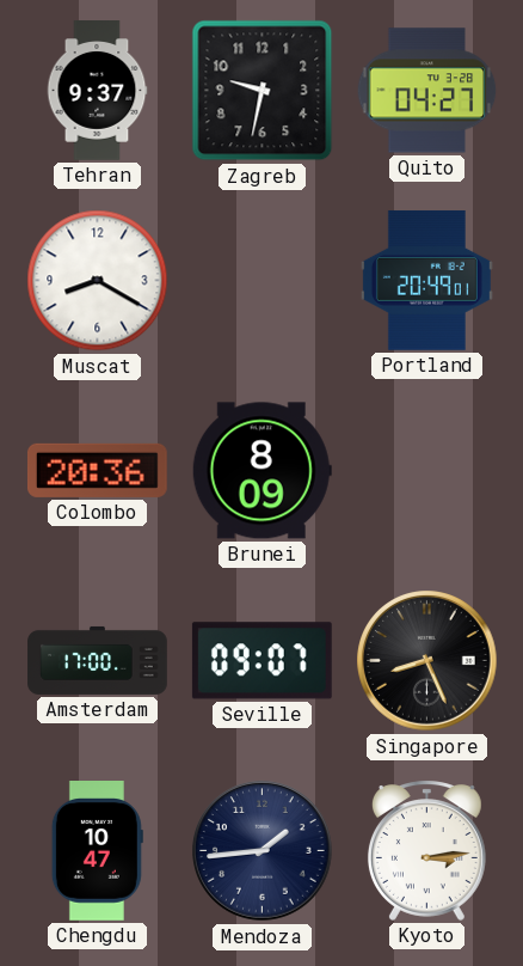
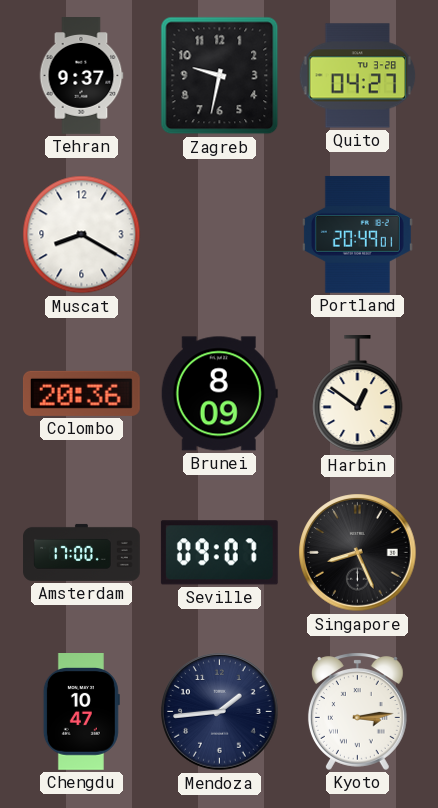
Harbin: none -> 12:51
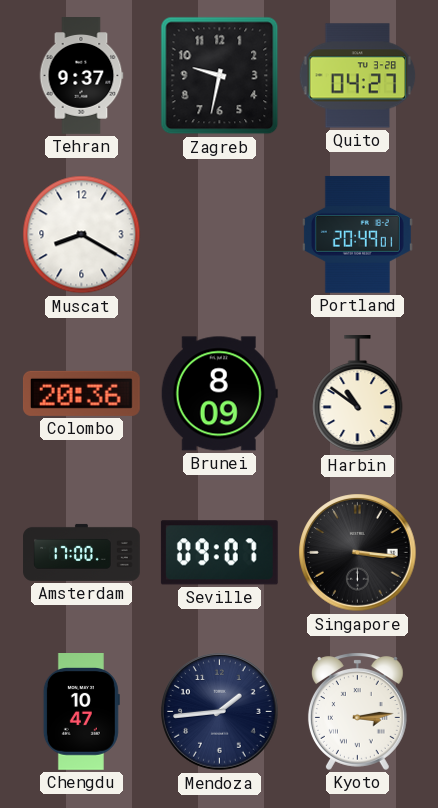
Harbin: 12:51 -> 10:51
Singapore: 8:26 -> 3:16
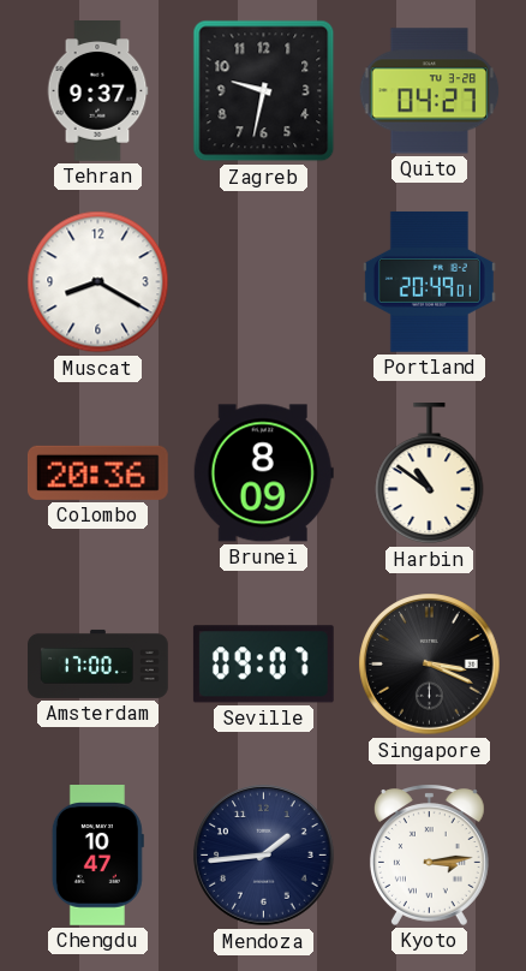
Singapore: 3:16 -> 3:19
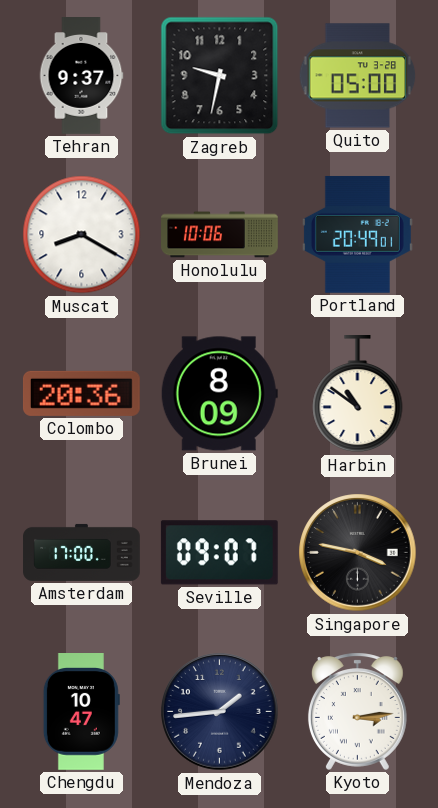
Quito: 04:27 -> 05:00
Honolulu: none -> 10:06
Singapore: 3:19 -> 3:47
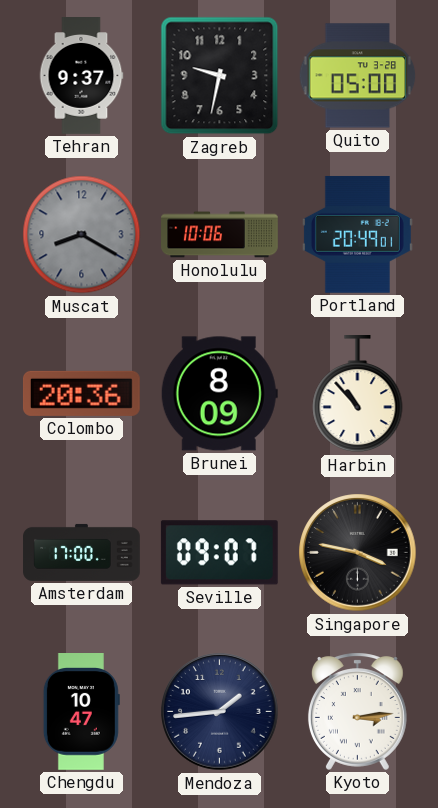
Muscat dial: white -> grey
Harbin: 10:51 -> 10:53
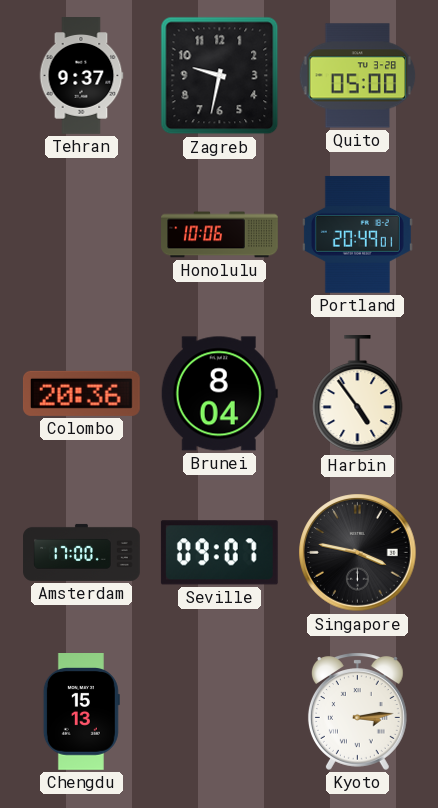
Muscat: 8:20 -> none
Brunei: 8:09 -> 8:04
Harbin: 10:53 -> 4:54
Chengdu: 10:47 -> 15:13
Mendoza: 1:44 -> none
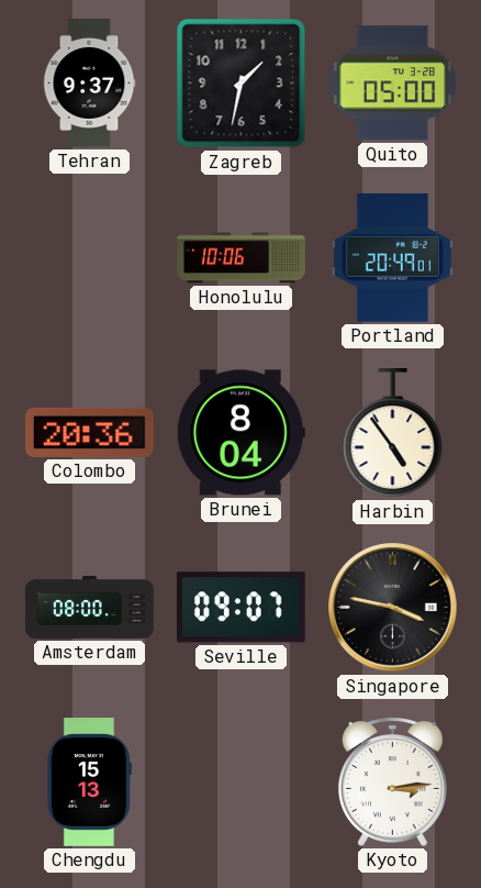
Zagreb: 9:32 -> 1:32
Amsterdam: 17:00 -> 08:00
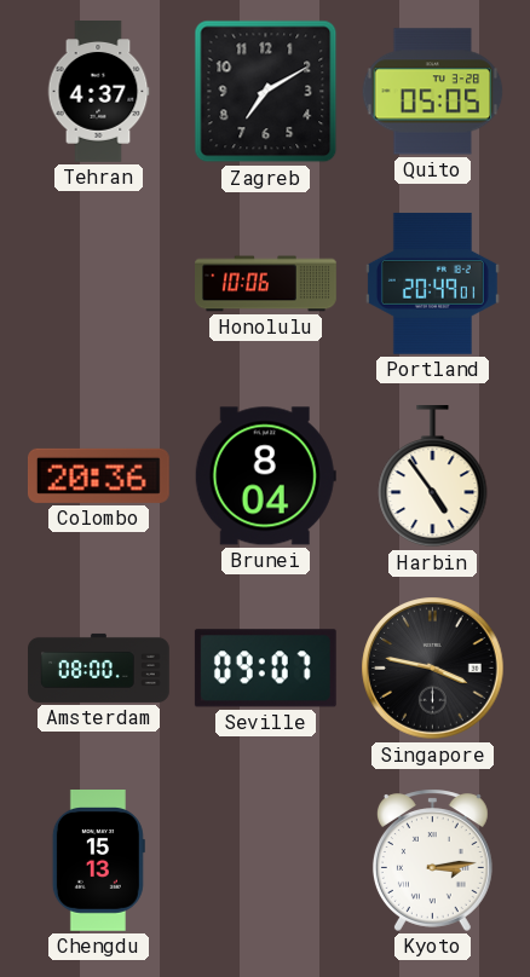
Tehran: 9:37 -> 4:37
Zagreb: 1:32 -> 7:10
Quito: 05:00 -> 05:05
